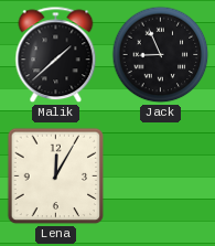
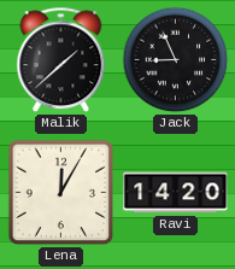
Ravi: none -> 14:20
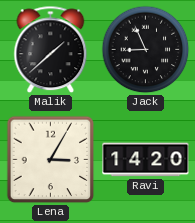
Lena: 12:05 -> 3:05
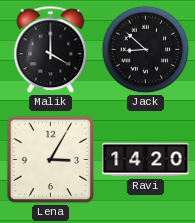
Malik: 1:38 -> 4:00
Jack: 8:56 -> 8:52
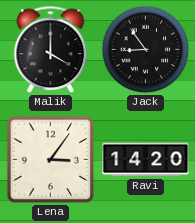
Jack: 8:52 -> 8:54
Lena: 3:05 -> 3:06
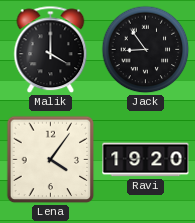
Lena: 3:06 -> 4:06
Ravi: 14:20 -> 19:20
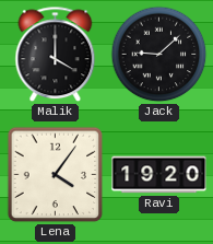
Jack: 8:54 -> 9:08
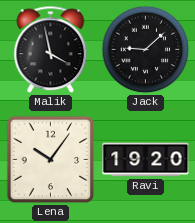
Malik: 4:00 -> 3:58
Lena: 4:06 -> 10:06
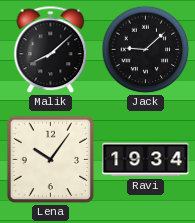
Malik: 3:58 -> 8:08
Ravi: 19:20 -> 19:34
